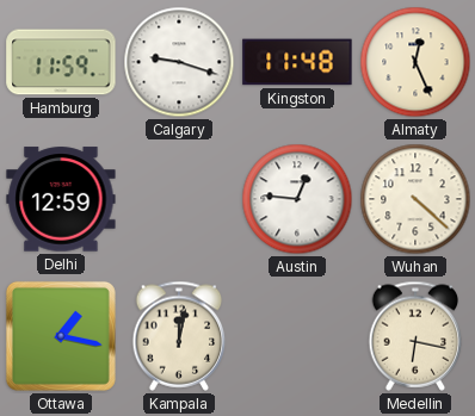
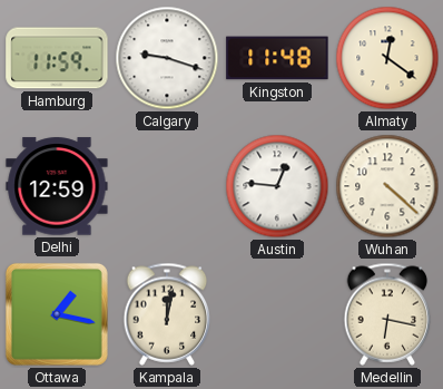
Almaty: 12:26 -> 12:21
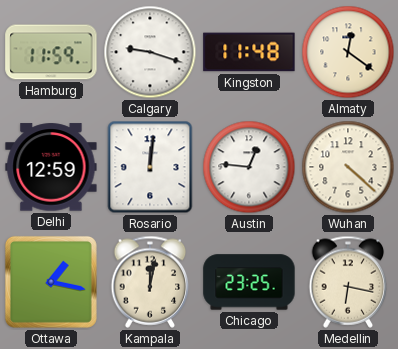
Rosario: none -> 12:01
Chicago: none -> 23:25
